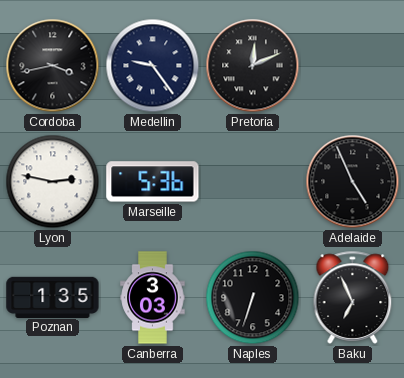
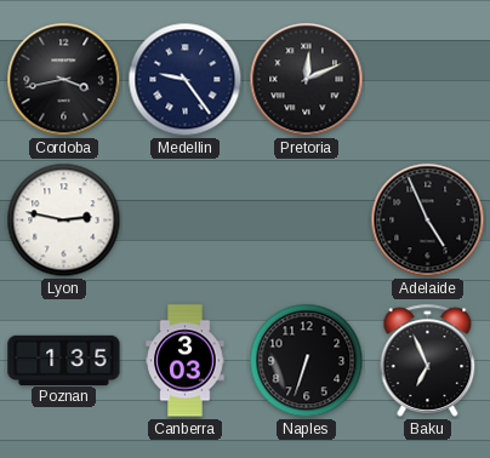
Marseille: 5:36 -> none
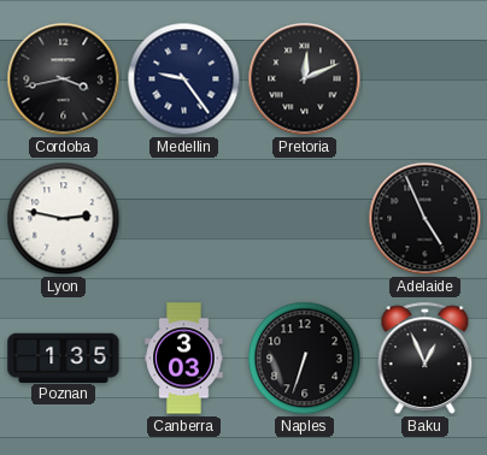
Baku: 6:56 -> 12:56
